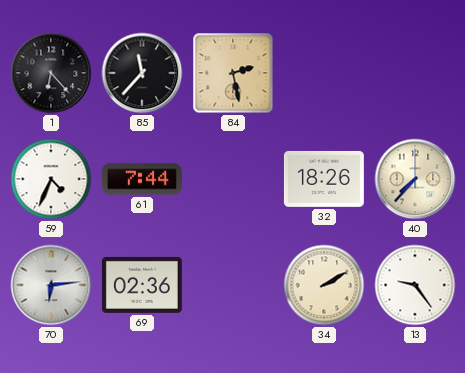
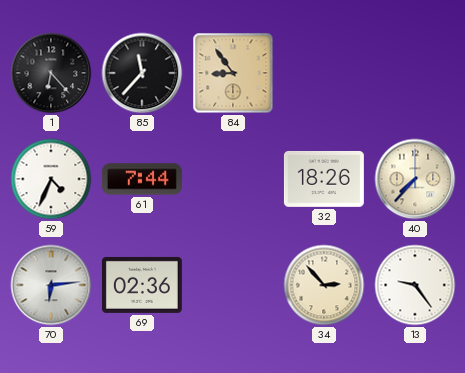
84: 2:28 -> 8:54
34: 2:10 -> 2:53
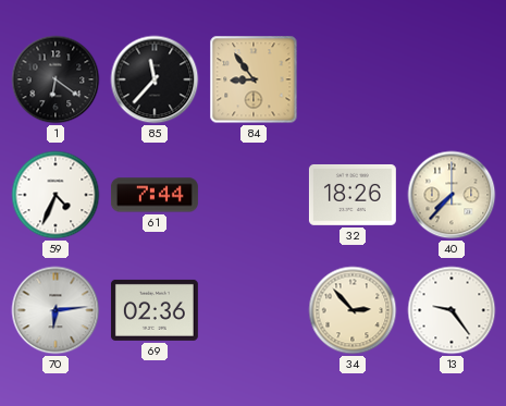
1: 6:23 -> 6:21
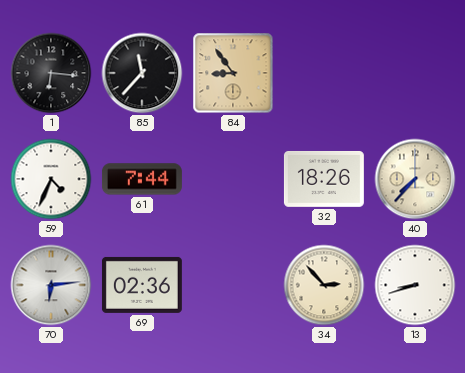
1: 6:21 -> 6:16
13: 9:24 -> 8:42
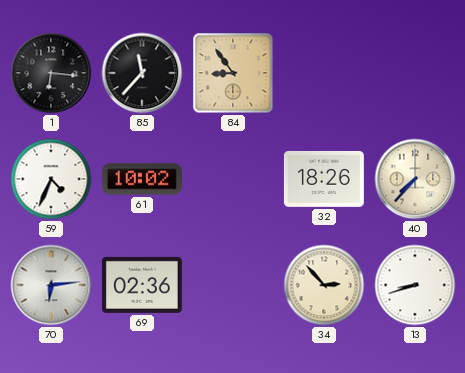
61: 7:44 -> 10:02
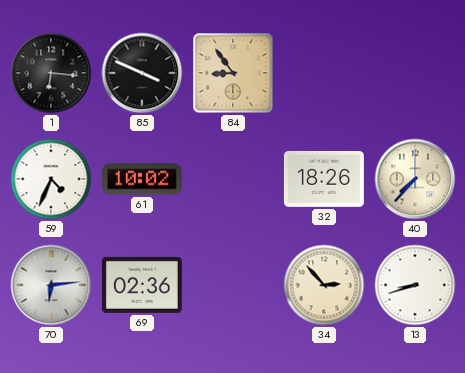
85: 11:37 -> 3:49
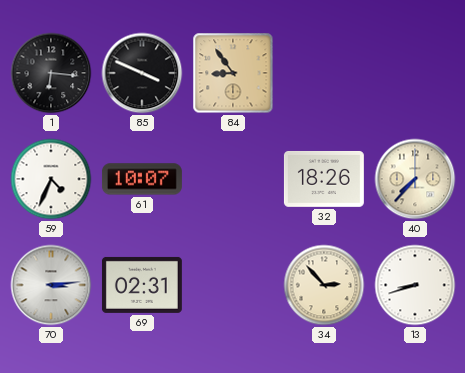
61: 10:02 -> 10:07
70: 6:14 -> 3:14
69: 02:36 -> 02:31
